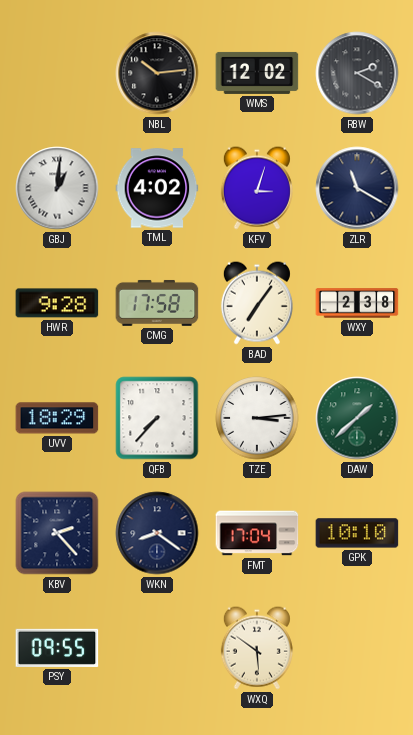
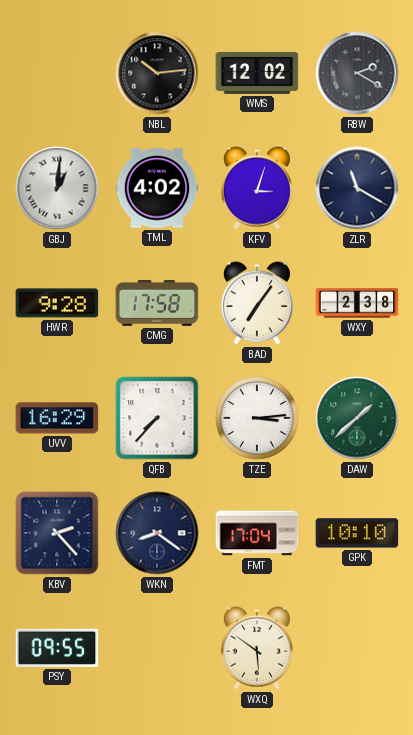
UVV: 18:29 -> 16:29
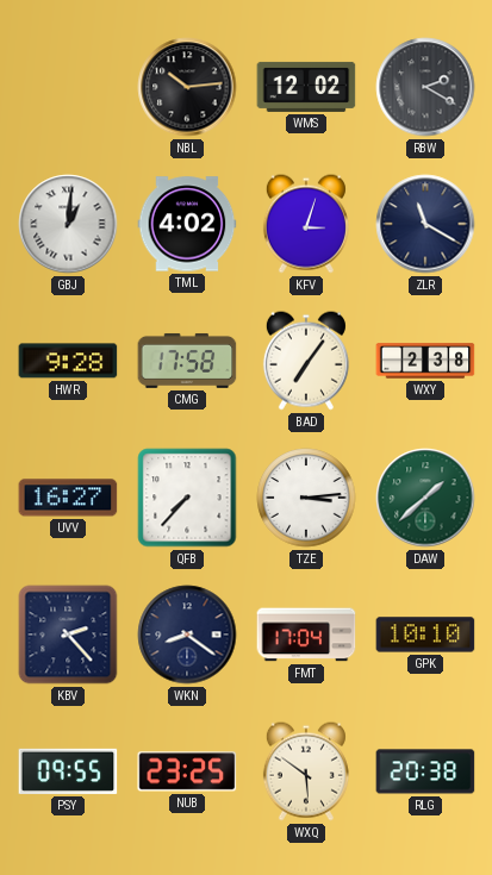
UVV: 16:29 -> 16:27
NUB: none -> 23:25
RLG: none -> 20:38
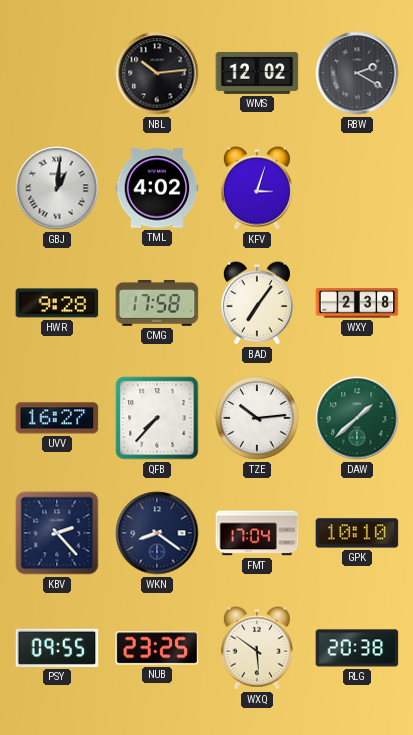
ZLR: 11:20 -> none
TZE: 3:14 -> 10:14
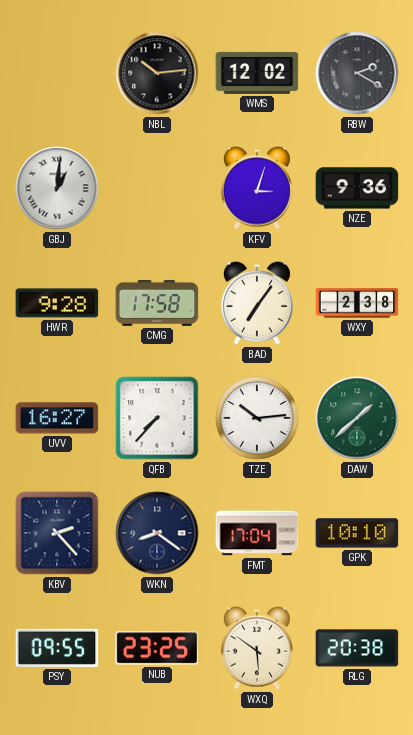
TML: 4:02 -> none
NZE: none -> 9:36
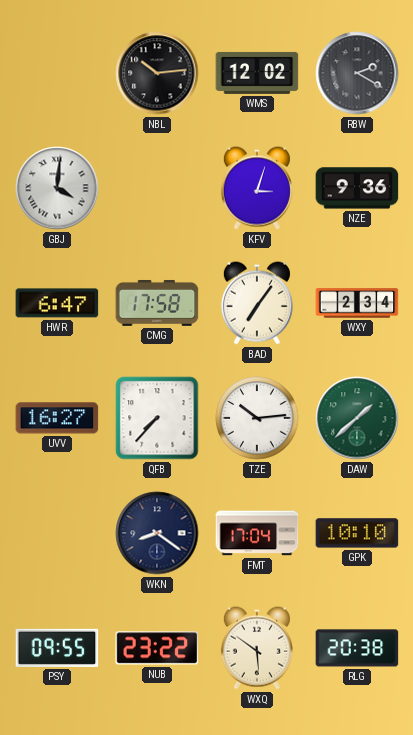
GBJ: 1:01 -> 4:01
HWR: 9:28 -> 6:47
WXY: 2:38 -> 2:34
KBV: 2:23 -> none
NUB: 23:25 -> 23:22
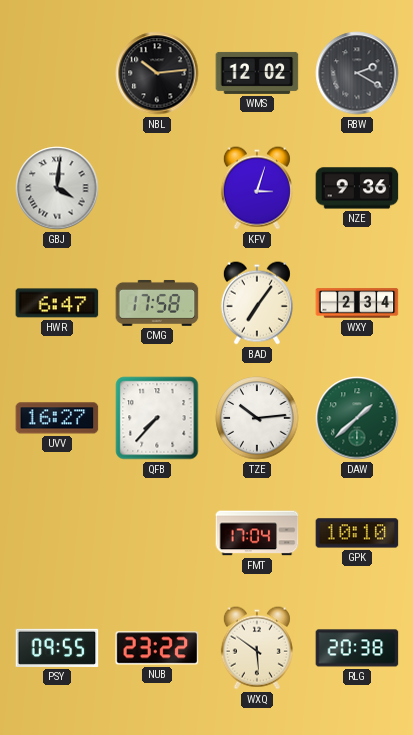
WKN: 8:21 -> none
